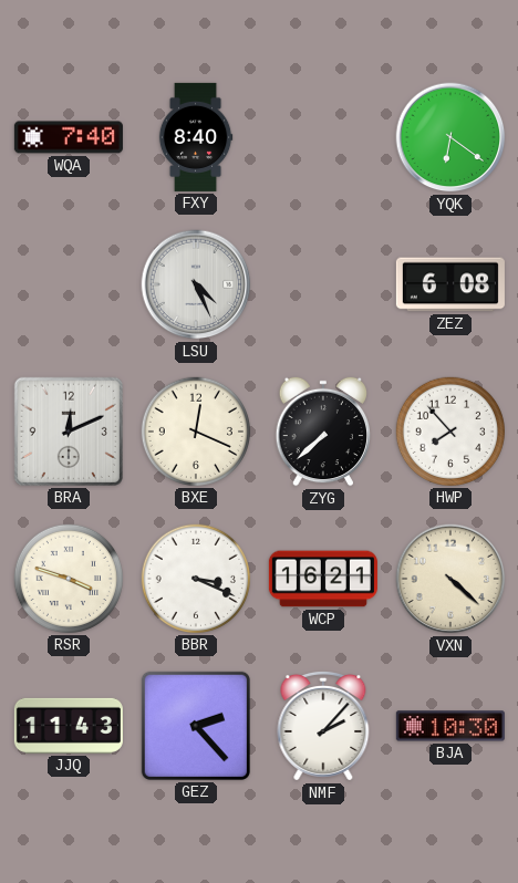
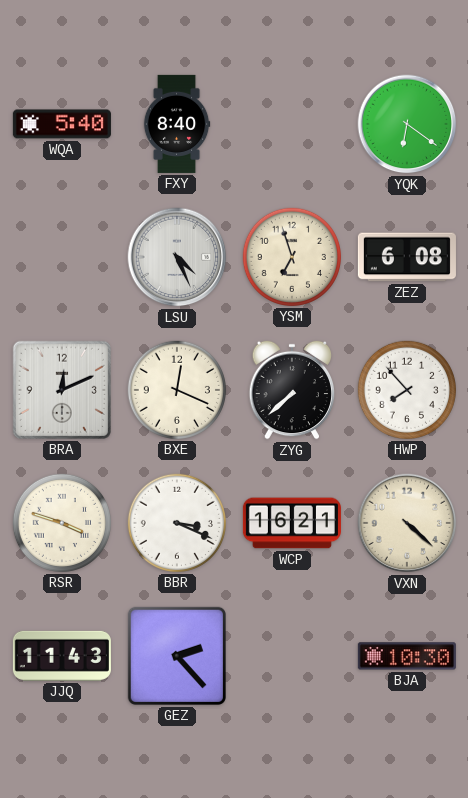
WQA: 7:40 -> 5:40
YSM: none -> 6:57
NMF: 2:07 -> none
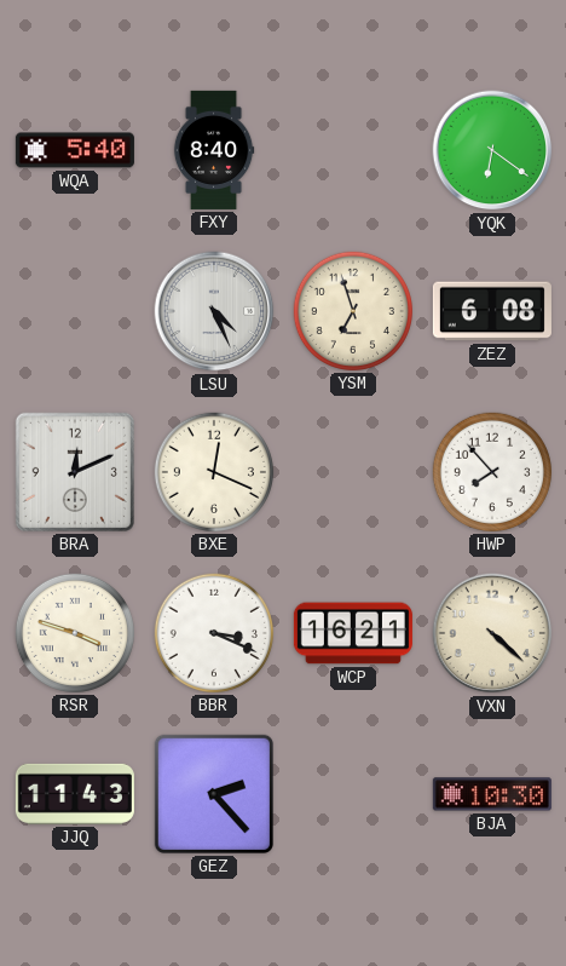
ZYG: 7:38 -> none
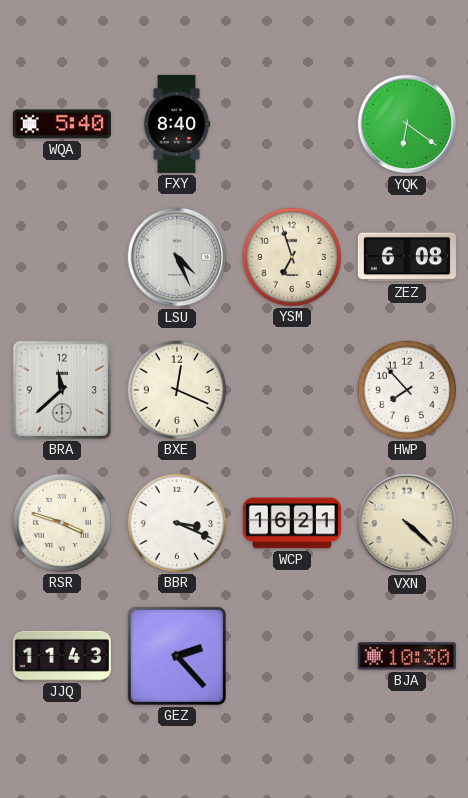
BRA: 12:11 -> 11:38
